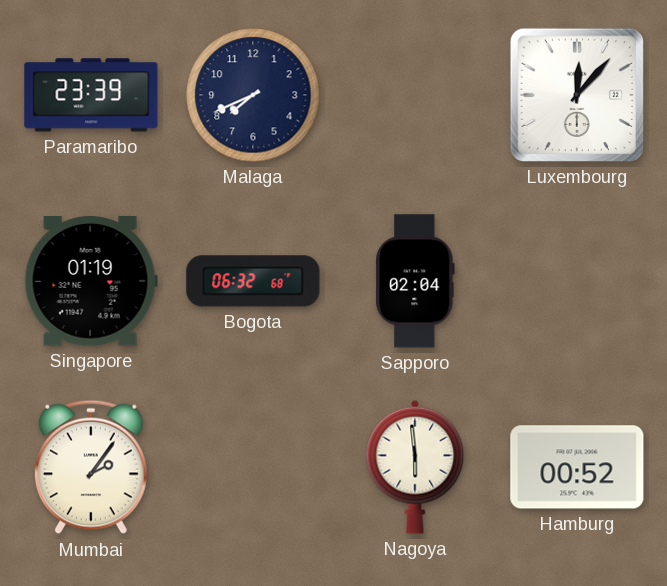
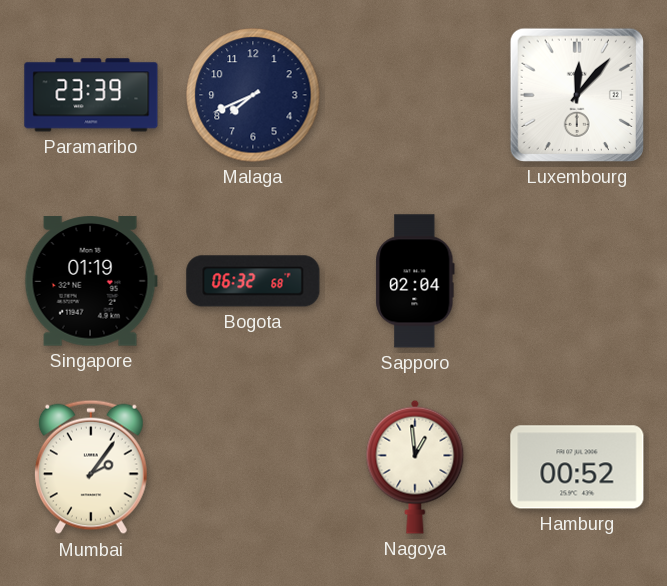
Nagoya: 5:59 -> 12:59
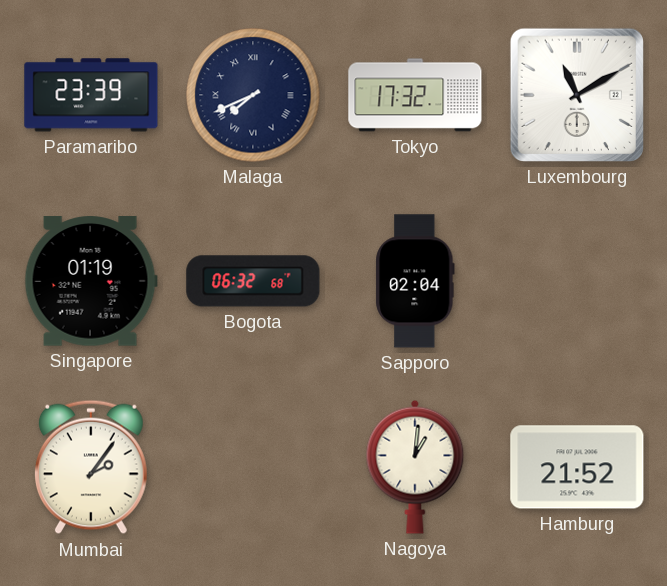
Malaga numerals: Arabic -> Roman
Tokyo: none -> 17:32
Luxembourg: 12:07 -> 11:10
Nagoya: 12:59 -> 1:01
Hamburg: 00:52 -> 21:52
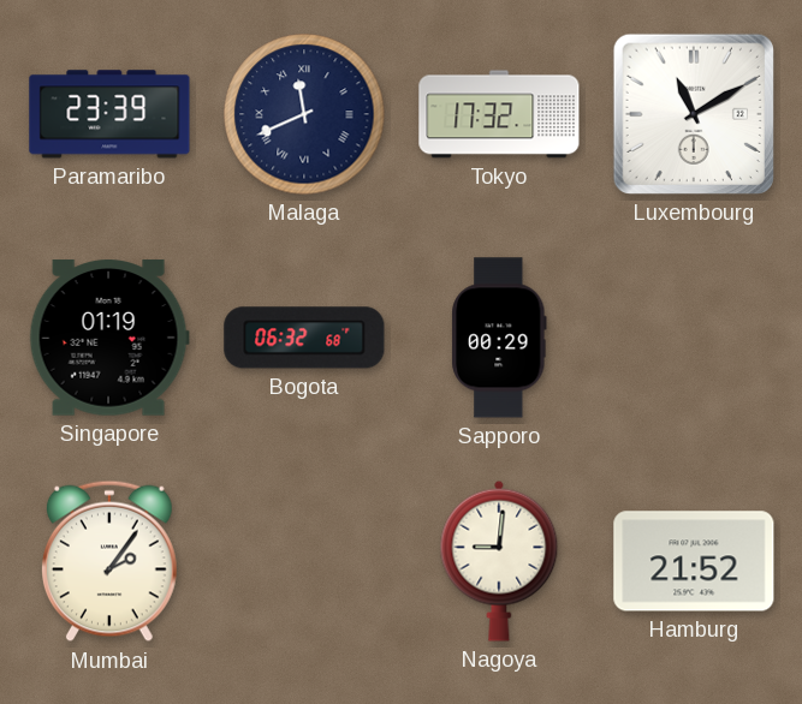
Malaga: 7:41 -> 11:41
Sapporo: 02:04 -> 00:29
Nagoya: 1:01 -> 9:01
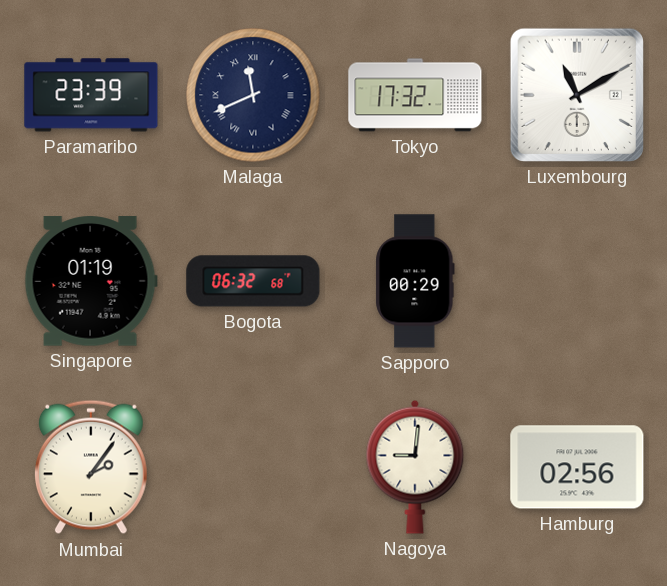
Hamburg: 21:52 -> 02:56
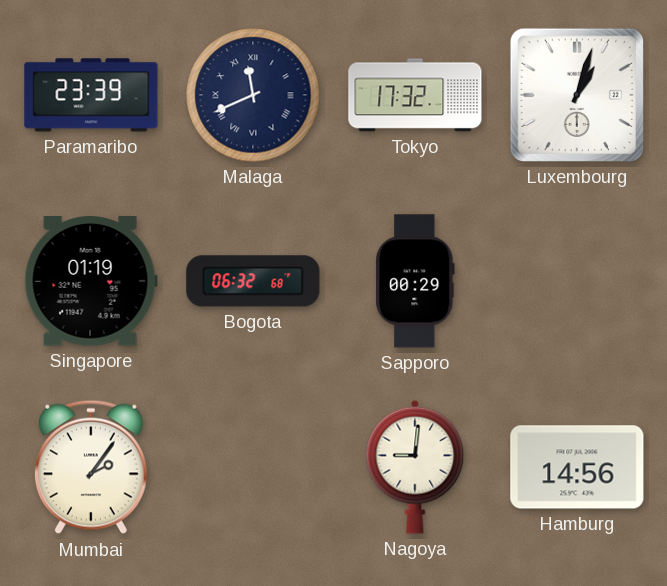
Luxembourg: 11:10 -> 1:03
Hamburg: 02:56 -> 14:56
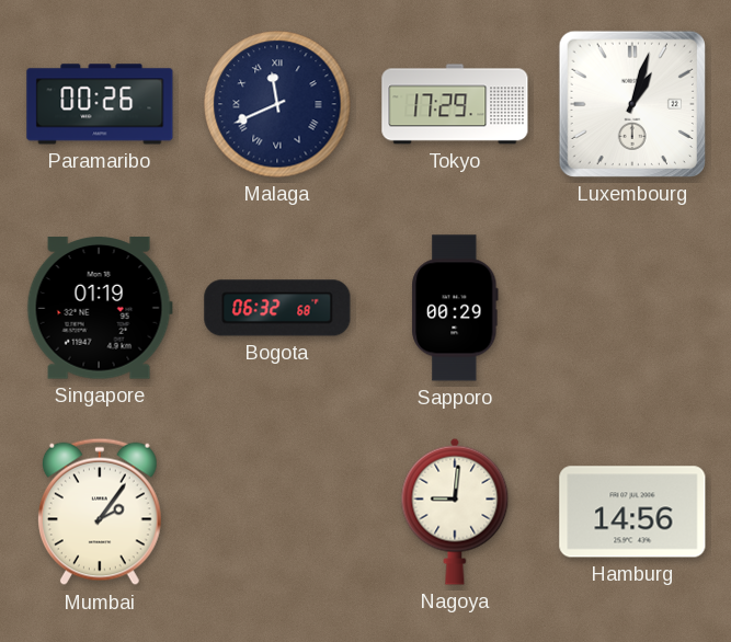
Paramaribo: 23:39 -> 00:26
Tokyo: 17:32 -> 17:29
